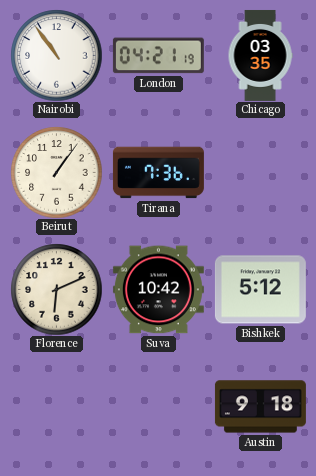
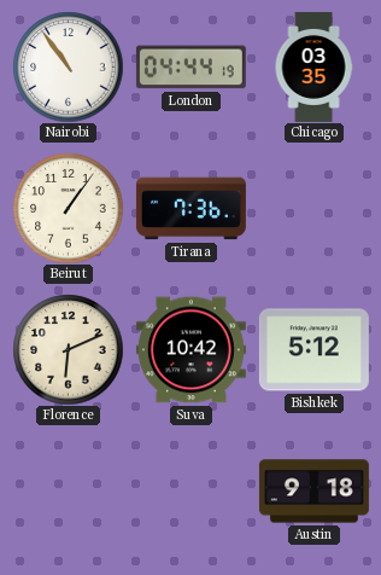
London: 04:21 -> 04:44
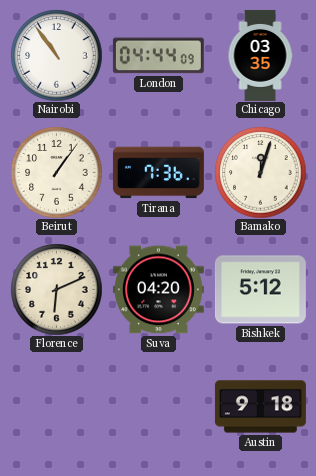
London: 04:44:19 -> 04:44:09
Bamako: none -> 12:03
Suva: 10:42 -> 04:20
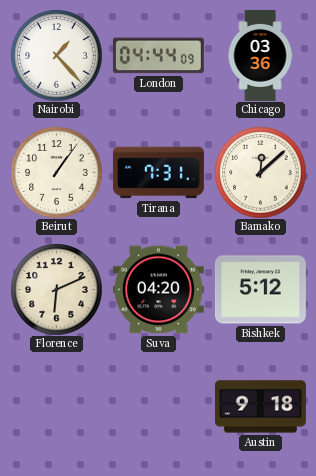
Nairobi: 10:54 -> 1:23
Chicago: 03:35 -> 03:36
Tirana: 7:36 -> 7:31
Bamako: 12:03 -> 12:08
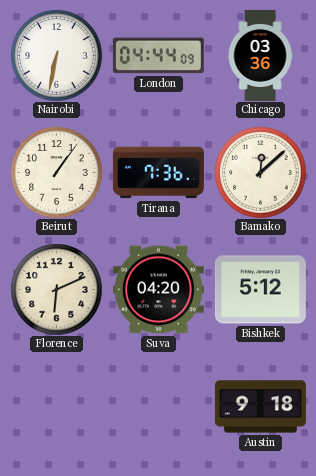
Nairobi: 1:23 -> 6:32
Tirana: 7:31 -> 7:36
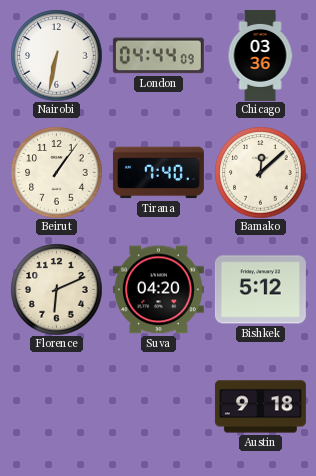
Tirana: 7:36 -> 7:40
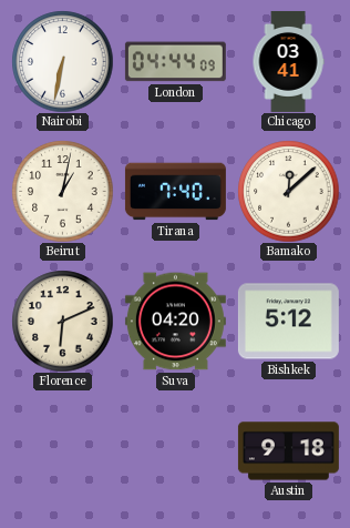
Chicago: 03:36 -> 03:41
Beirut: 1:06 -> 1:02
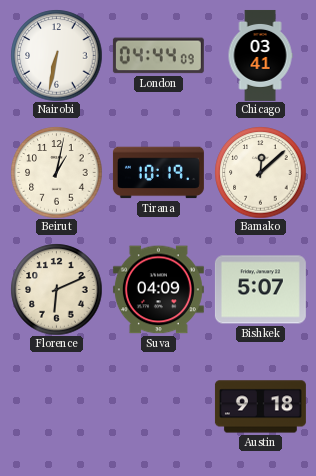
Tirana: 7:40 -> 10:19
Suva: 04:20 -> 04:09
Bishkek: 5:12 -> 5:07
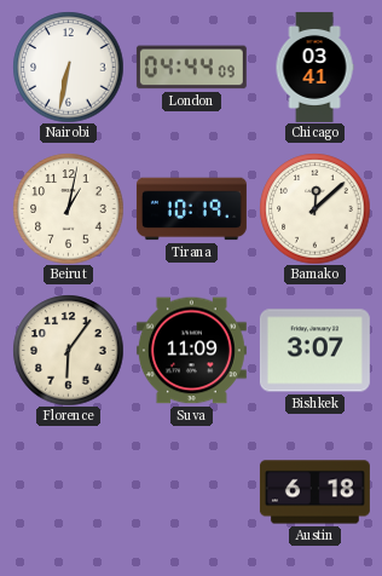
Florence: 6:11 -> 6:06
Suva: 04:09 -> 11:09
Bishkek: 5:07 -> 3:07
Austin: 9:18 -> 6:18
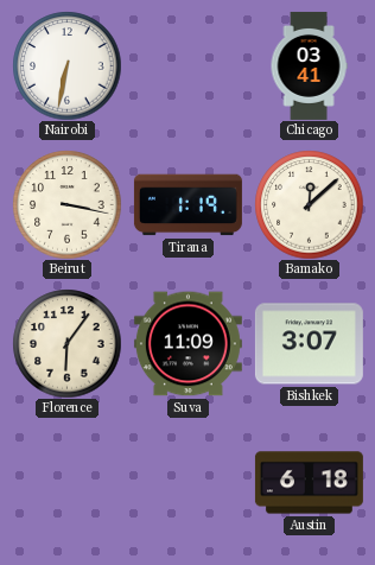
London: 04:44 -> none
Beirut: 1:02 -> 3:17
Tirana: 10:19 -> 1:19
